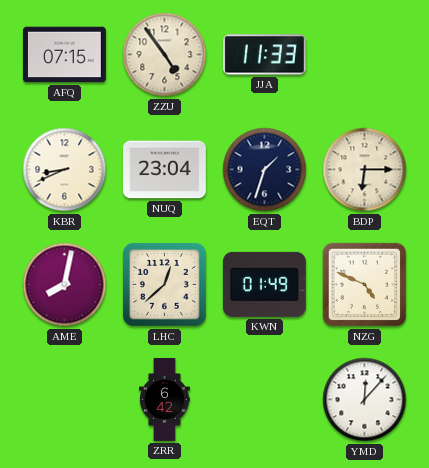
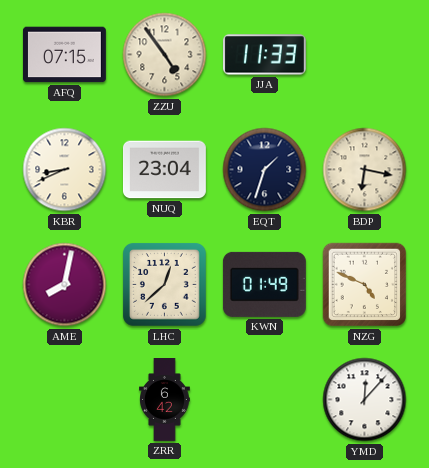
BDP: 6:15 -> 6:17
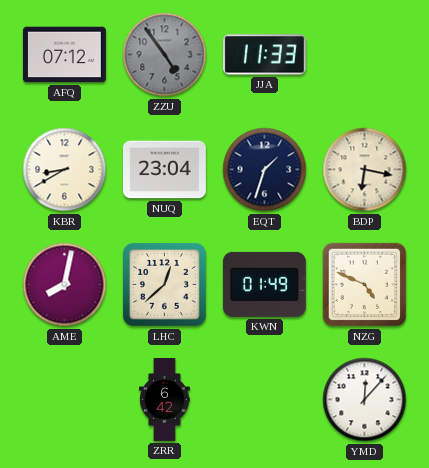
AFQ: 07:15 -> 07:12
ZZU dial: cream -> grey
KBR: 8:41 -> 8:40
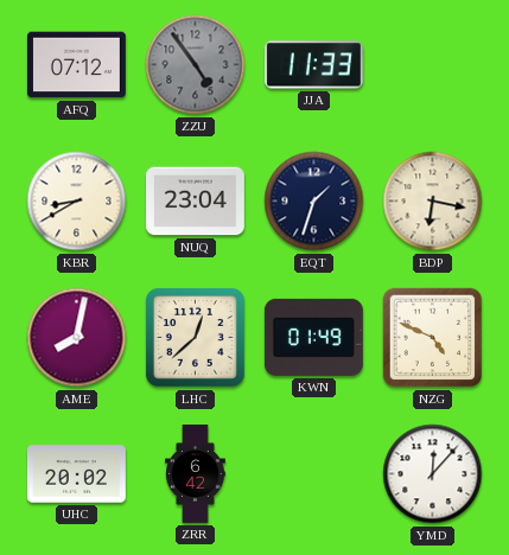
UHC: none -> 20:02
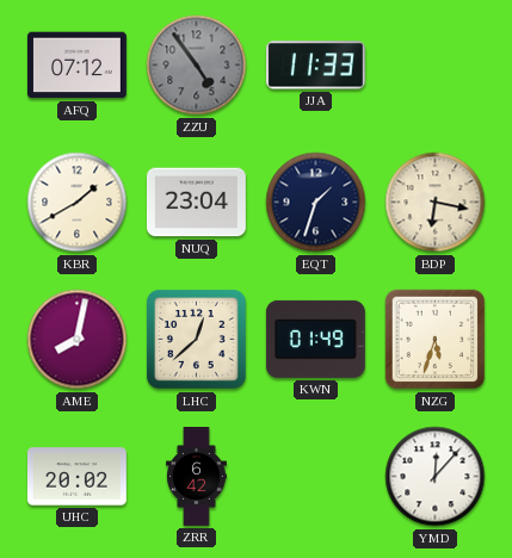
KBR: 8:40 -> 1:40
NZG: 4:49 -> 5:33
